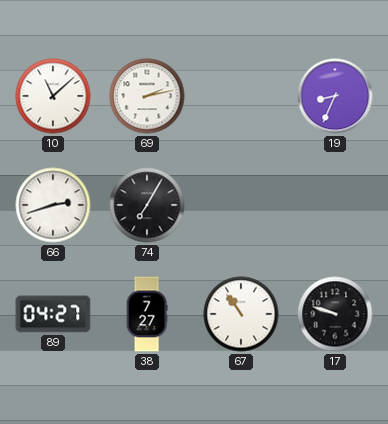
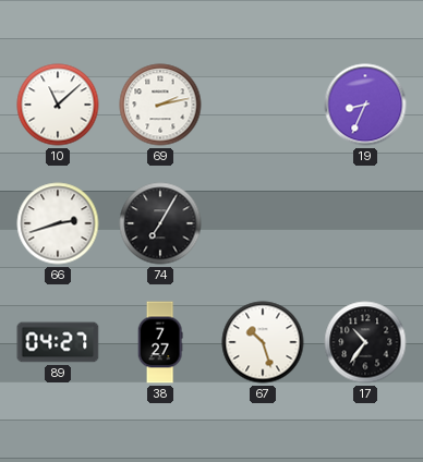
67: 10:54 -> 10:27
17: 9:48 -> 10:36
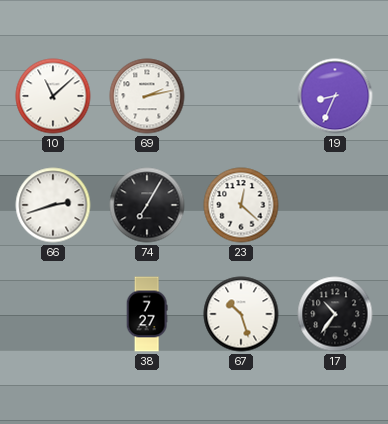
23: none -> 12:22
89: 04:27 -> none
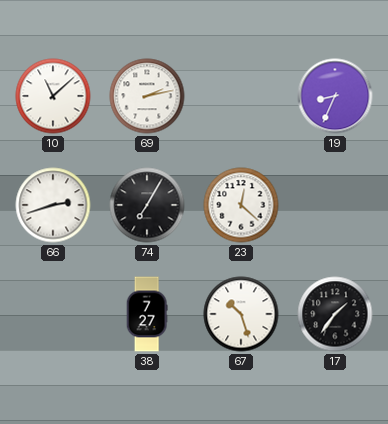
17: 10:36 -> 1:36
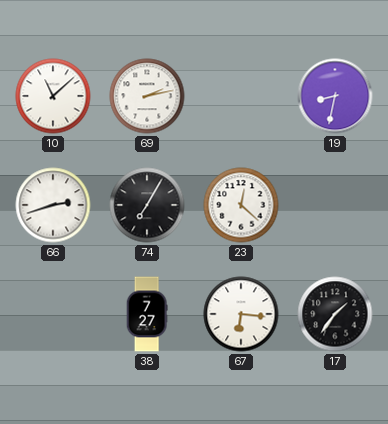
19: 8:34 -> 8:32
67: 10:27 -> 6:16
